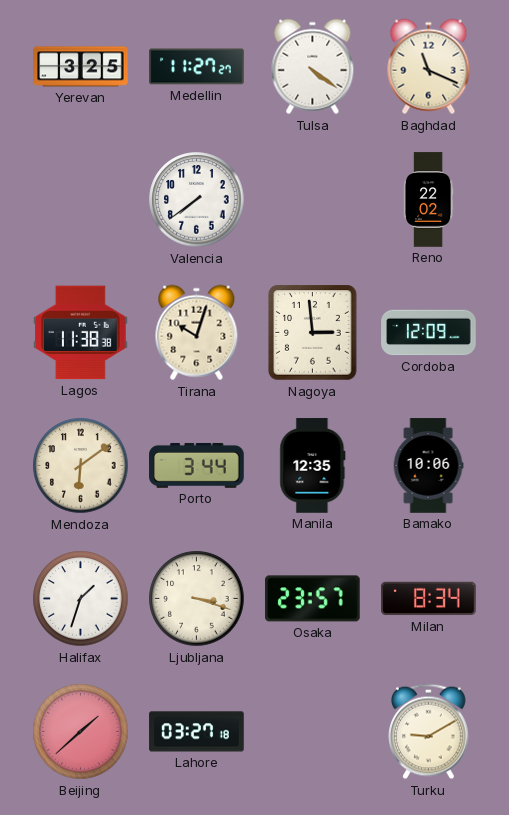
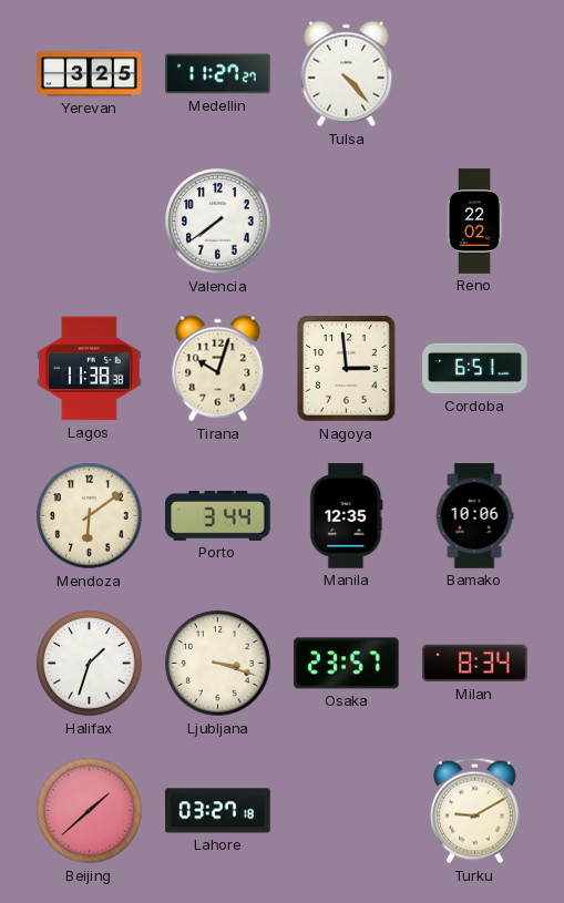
Tulsa: 4:21 -> 4:23
Baghdad: 11:19 -> none
Cordoba: 12:09 -> 6:51
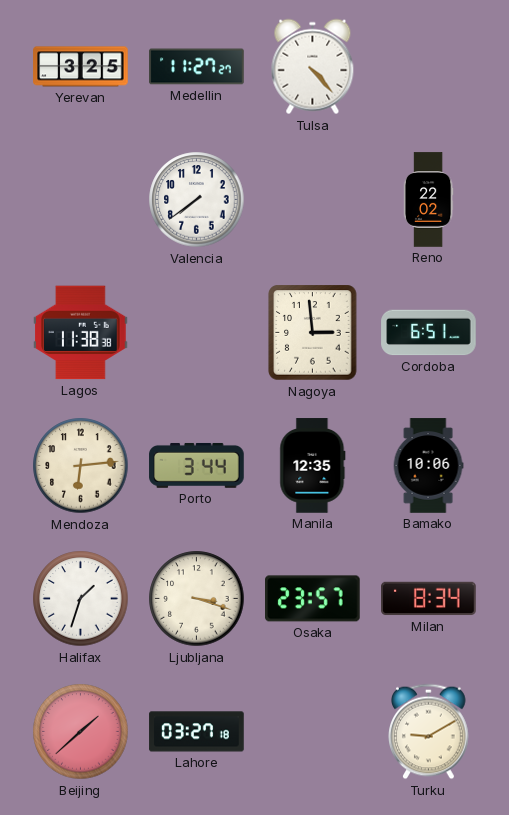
Tirana: 10:03 -> none
Mendoza: 6:09 -> 6:14
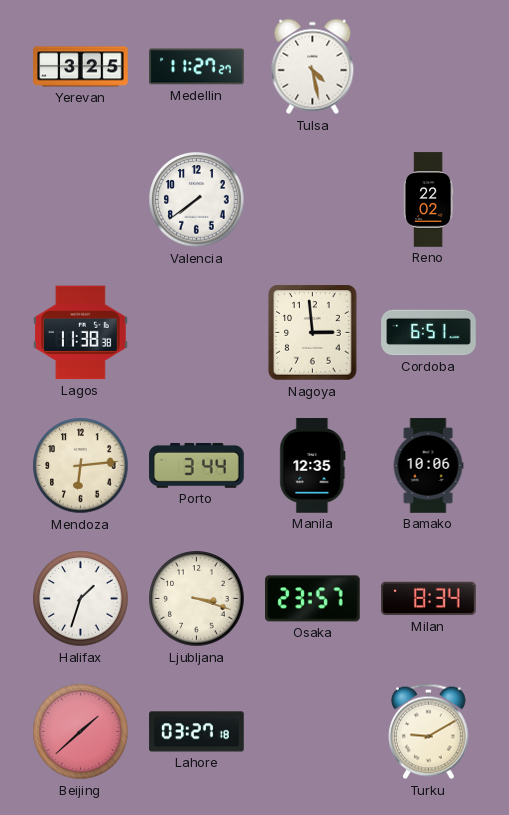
Tulsa: 4:23 -> 4:28
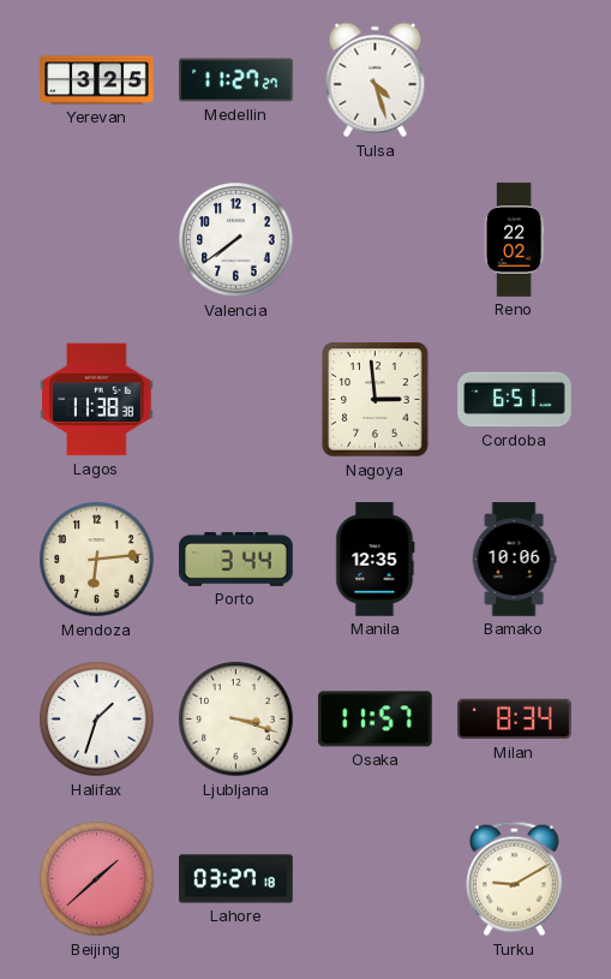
Tulsa: 4:28 -> 4:27
Osaka: 23:57 -> 11:57
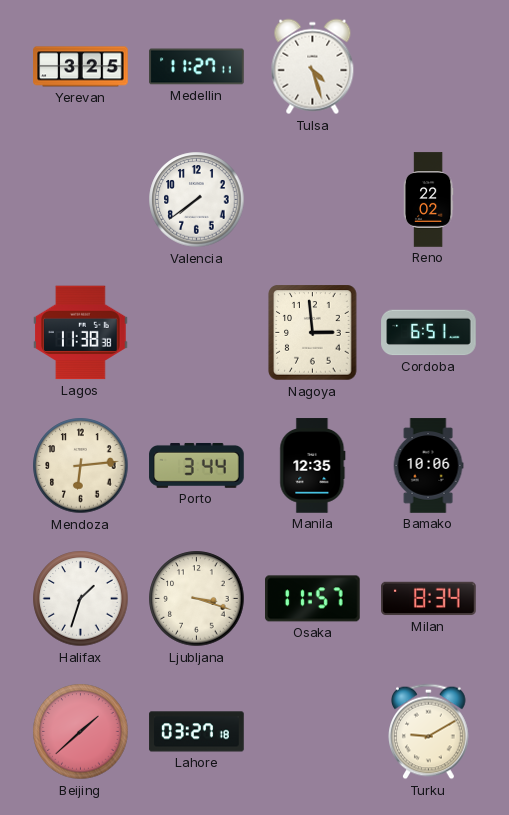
Medellin: 11:27:27 -> 11:27:11
